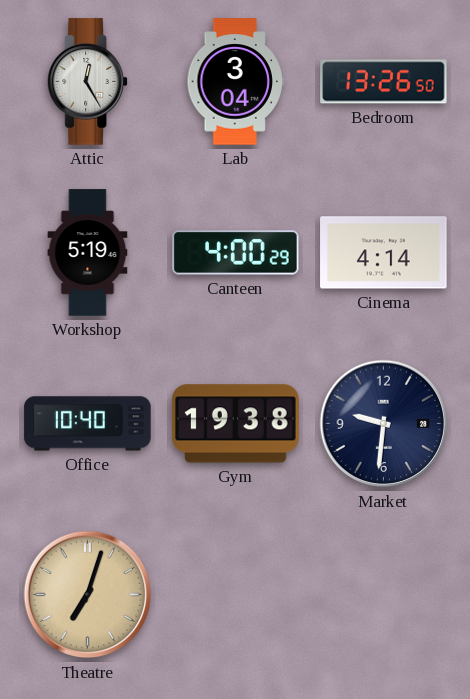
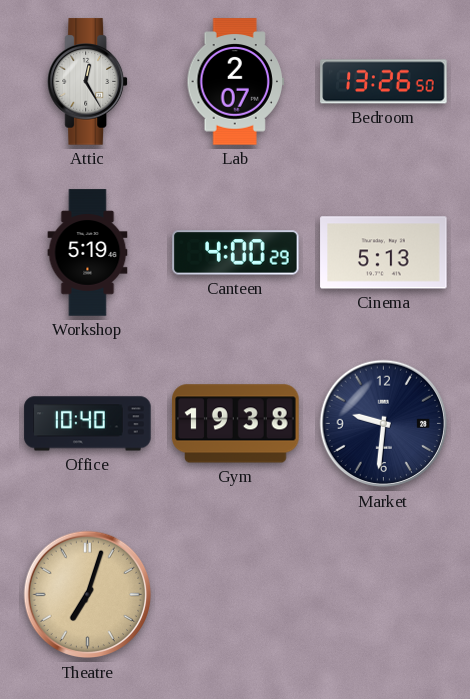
Lab: 3:04 -> 2:07
Cinema: 4:14 -> 5:13
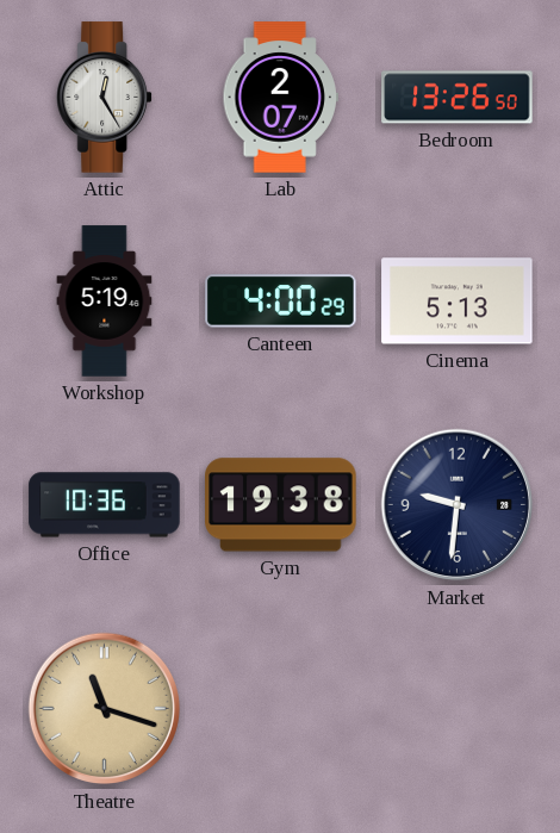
Office: 10:40 -> 10:36
Theatre: 7:03 -> 11:18
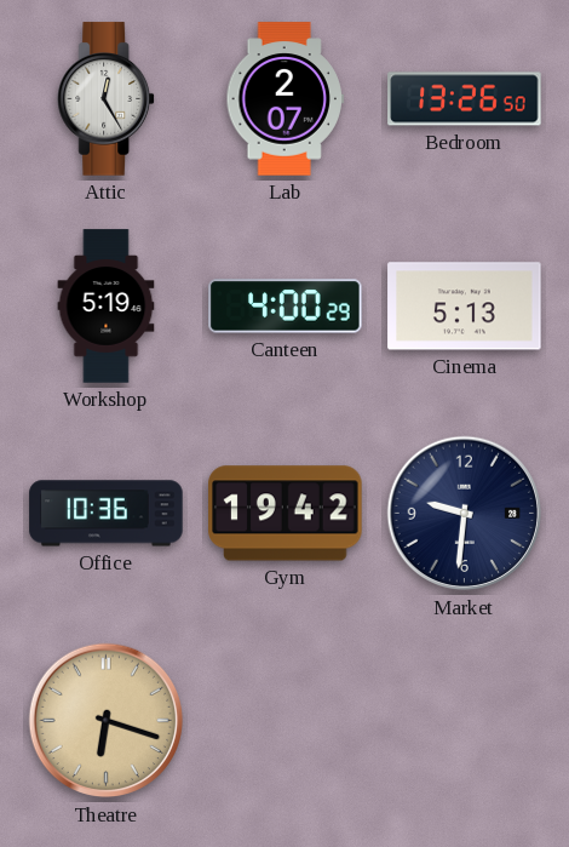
Gym: 19:38 -> 19:42
Theatre: 11:18 -> 6:18
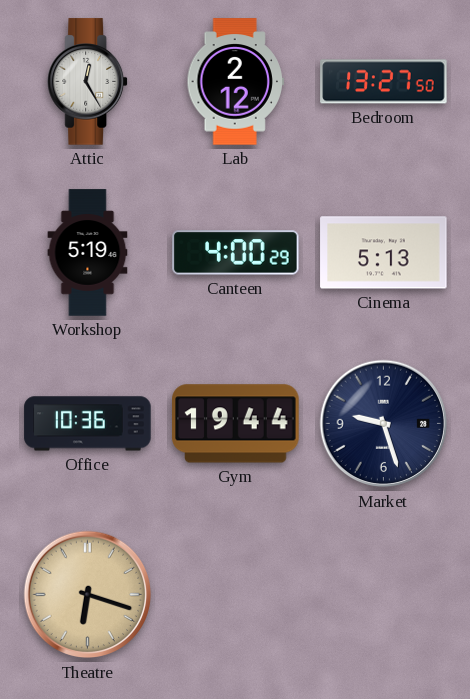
Lab: 2:07 -> 2:12
Bedroom: 13:26 -> 13:27
Gym: 19:42 -> 19:44
Market: 9:31 -> 9:27
